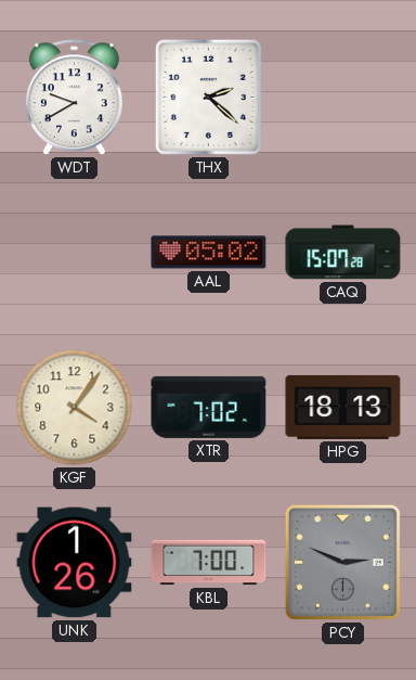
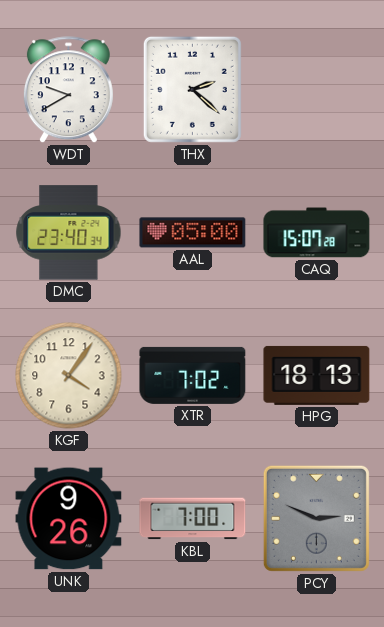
DMC: none -> 23:40
AAL: 05:02 -> 05:00
UNK: 1:26 -> 9:26
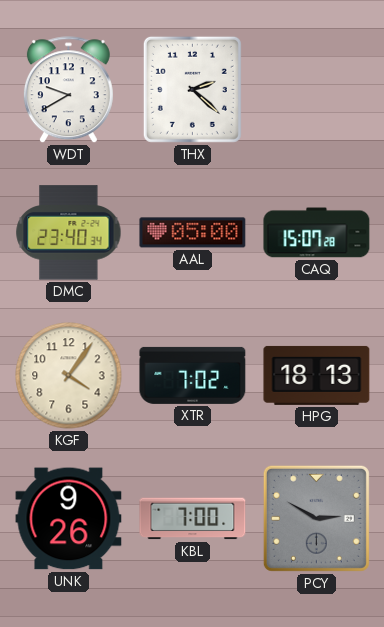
PCY: 2:49 -> 2:50
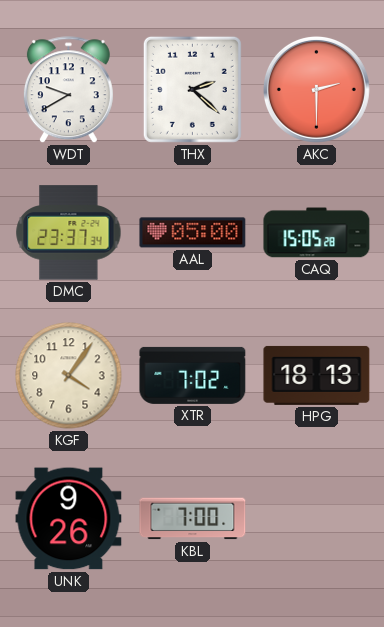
AKC: none -> 2:30
DMC: 23:40 -> 23:37
CAQ: 15:07 -> 15:05
PCY: 2:50 -> none
